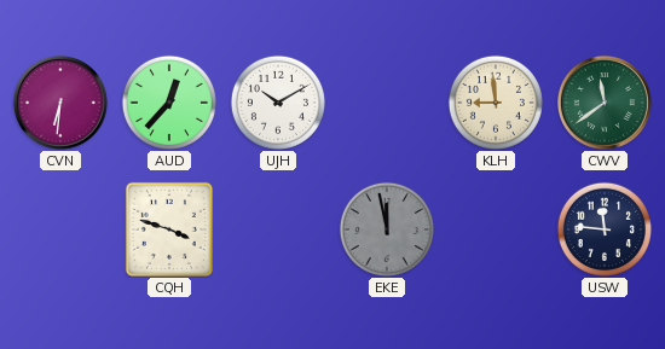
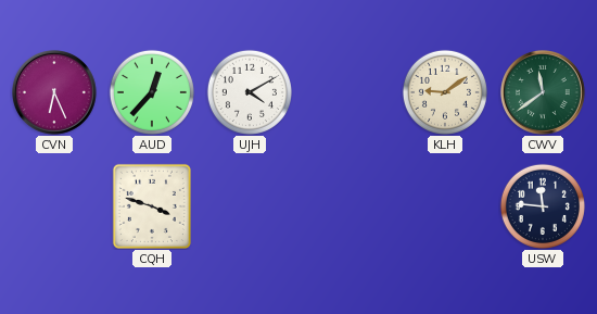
CVN: 6:31 -> 6:26
UJH: 10:10 -> 4:10
KLH: 8:59 -> 9:09
EKE: 11:58 -> none
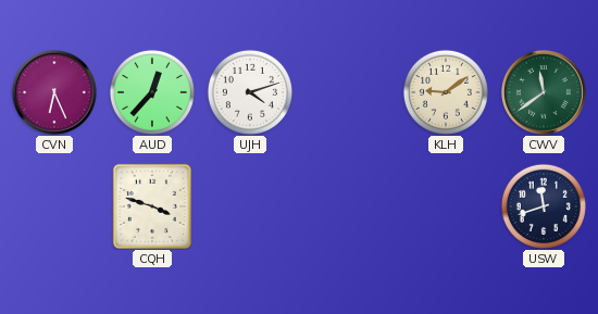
UJH: 4:10 -> 4:12
USW: 11:46 -> 11:42
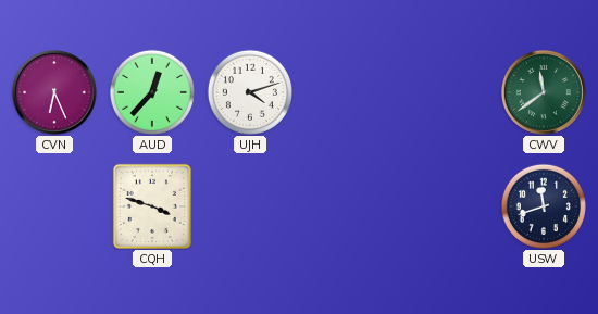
KLH: 9:09 -> none
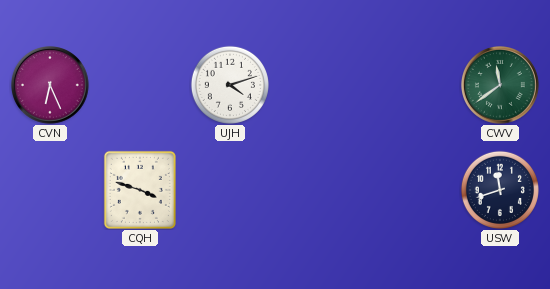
AUD: 12:37 -> none
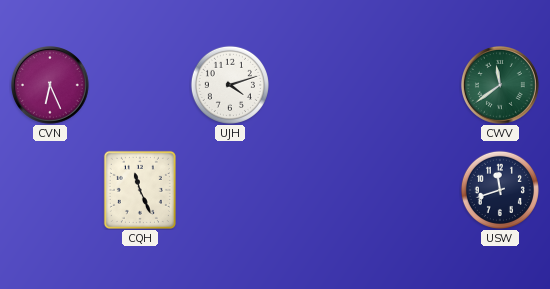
CQH: 3:48 -> 11:26
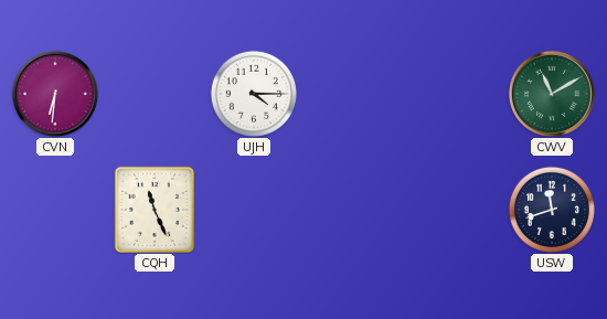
CVN: 6:26 -> 6:31
UJH: 4:12 -> 4:15
CWV: 11:39 -> 11:10
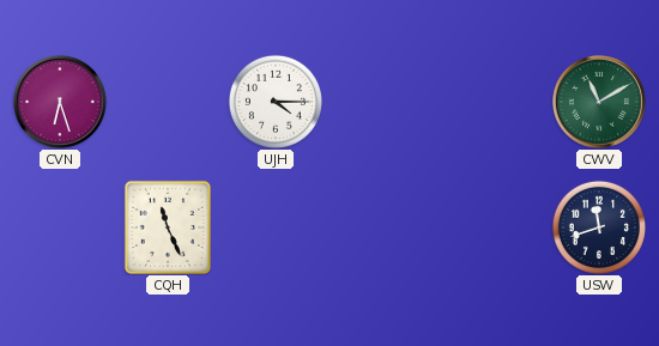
CVN: 6:31 -> 6:27
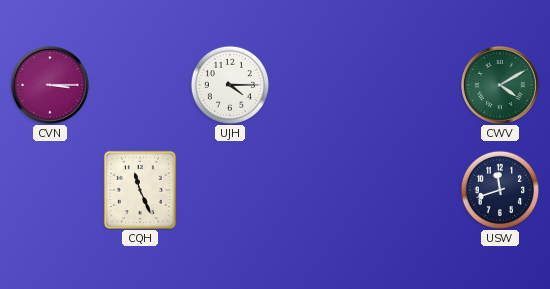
CVN: 6:27 -> 3:15
CWV: 11:10 -> 4:10
